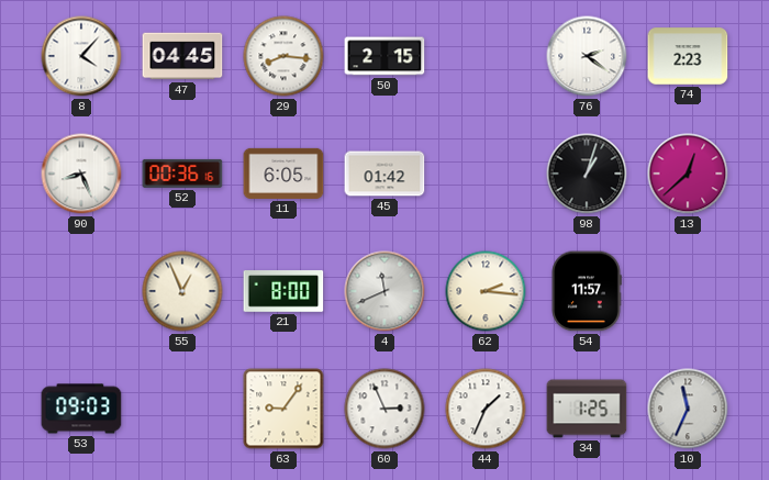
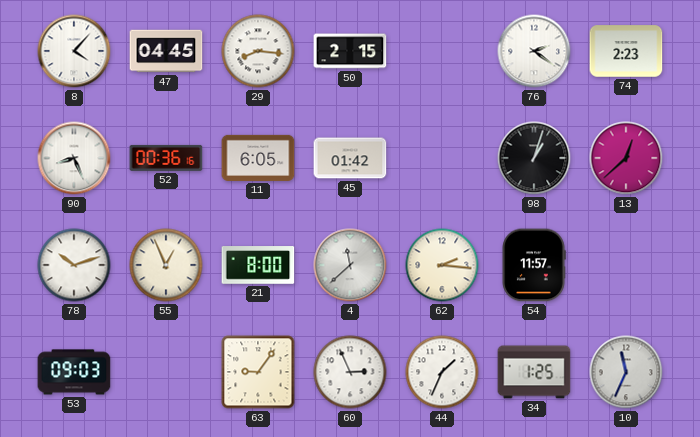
78: none -> 10:12
4: 11:41 -> 11:38
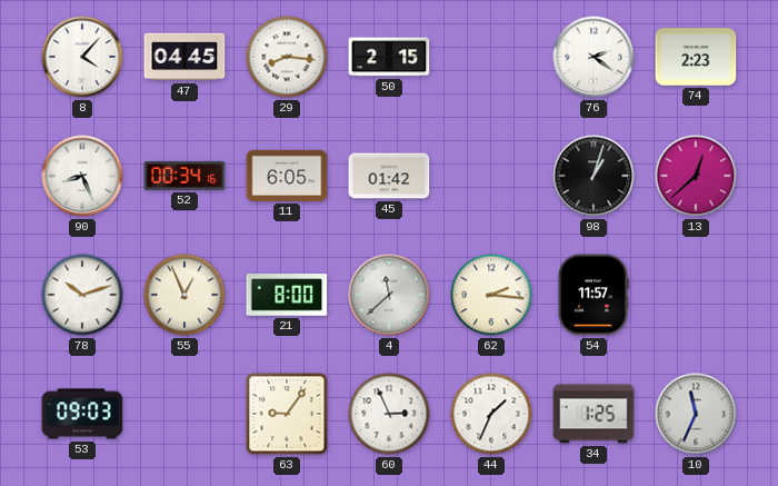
52: 00:36 -> 00:34
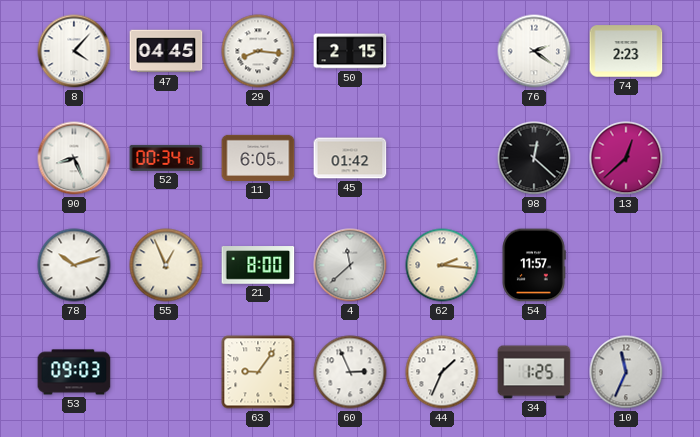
98: 1:03 -> 12:22
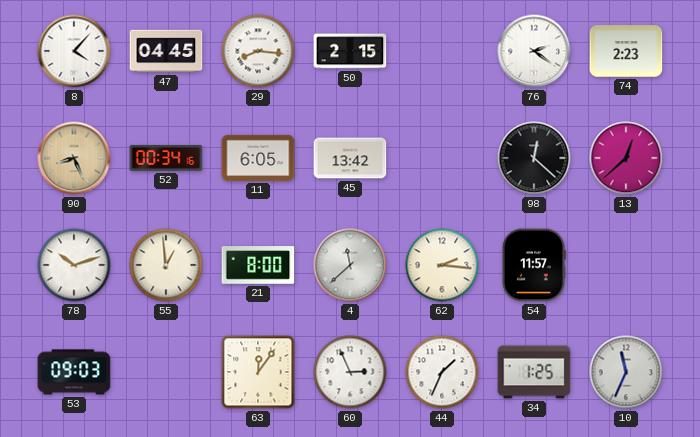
90 dial: white -> champagne
45: 01:42 -> 13:42
55: 12:56 -> 12:59
63: 9:06 -> 12:06
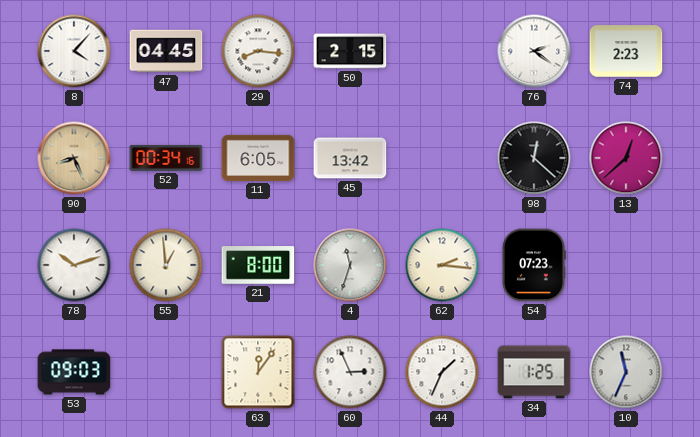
4: 11:38 -> 11:33
54: 11:57 -> 07:23
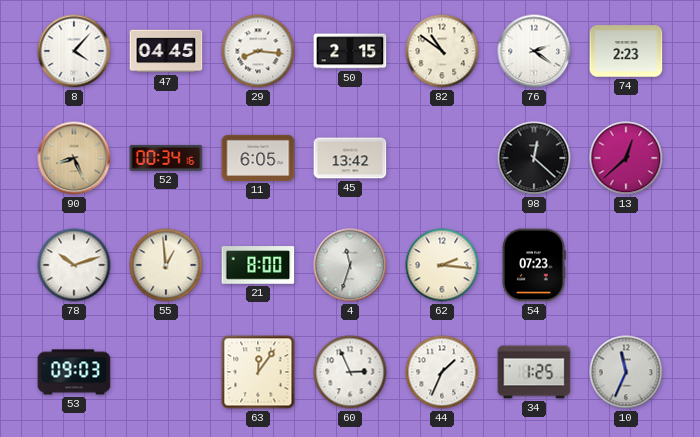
82: none -> 10:51
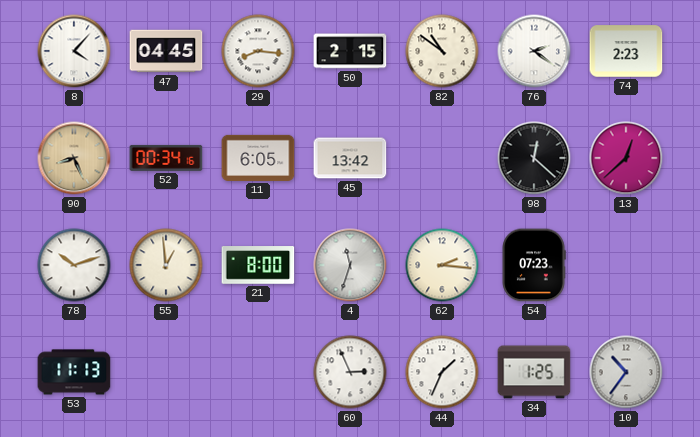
53: 09:03 -> 11:13
63: 12:06 -> none
10: 11:34 -> 10:36
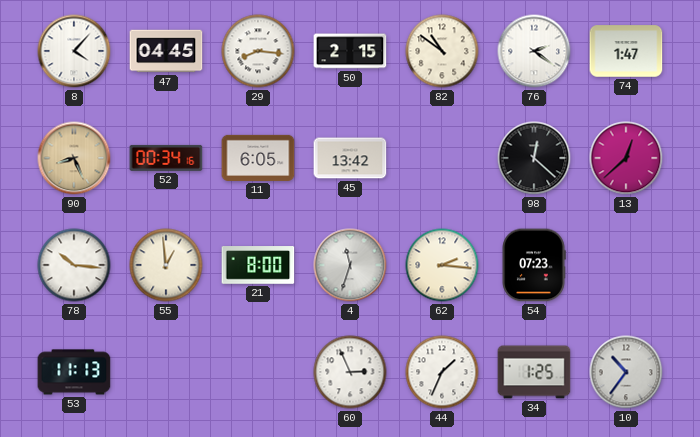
74: 2:23 -> 1:47
78: 10:12 -> 10:16
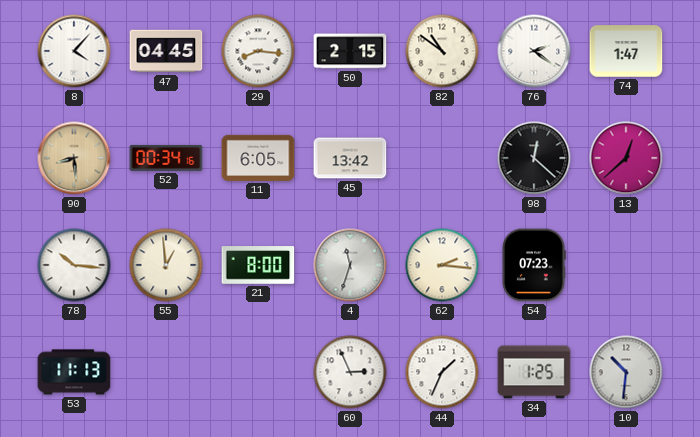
90: 8:26 -> 8:29
10: 10:36 -> 10:31
